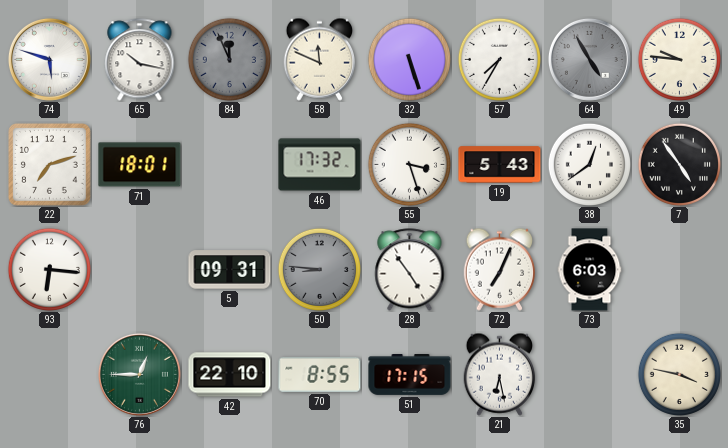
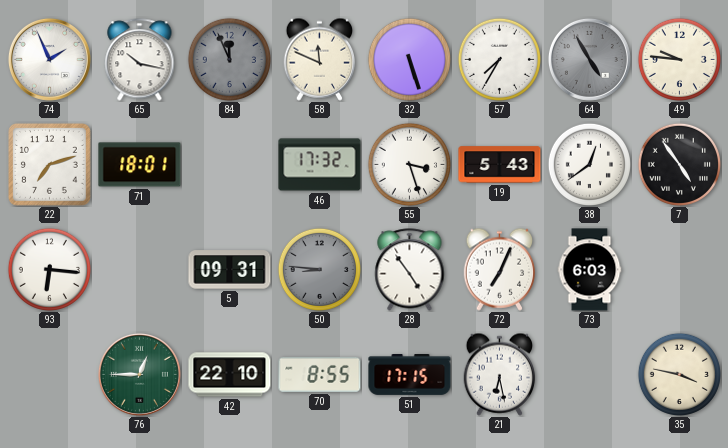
74: 5:48 -> 1:56
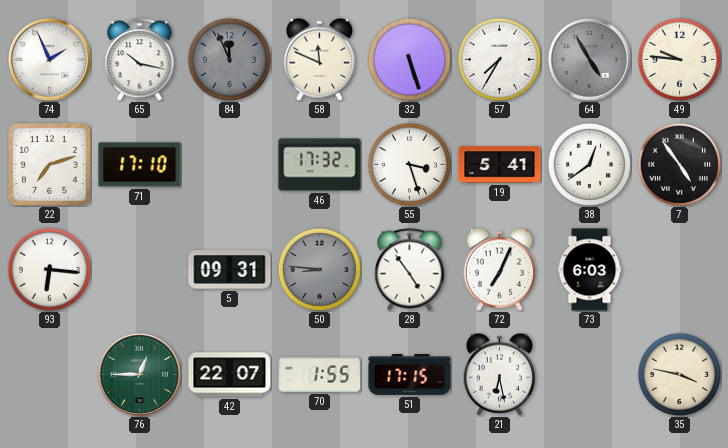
71: 18:01 -> 17:10
19: 5:43 -> 5:41
42: 22:10 -> 22:07
70: 8:55 -> 1:55
